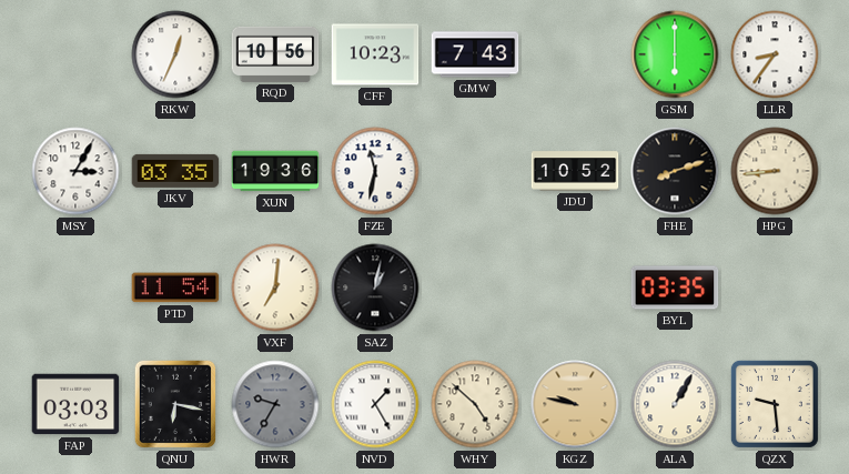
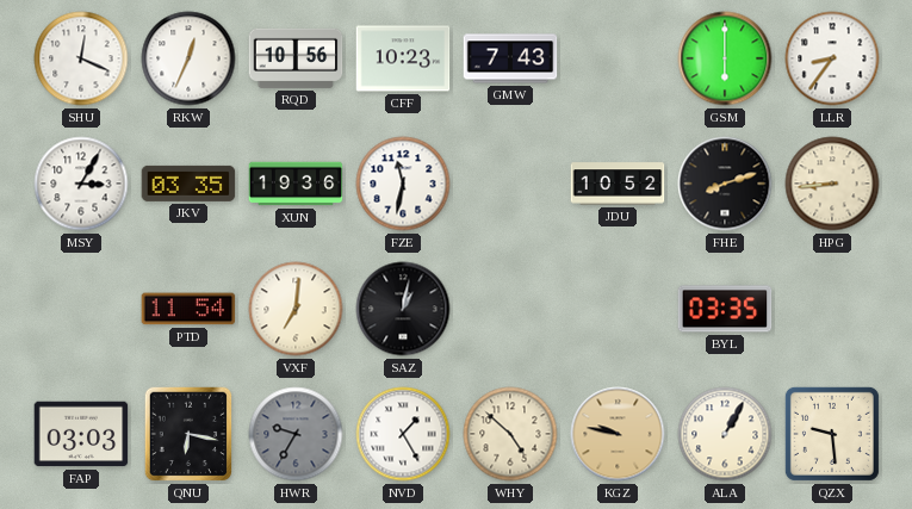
SHU: none -> 12:19
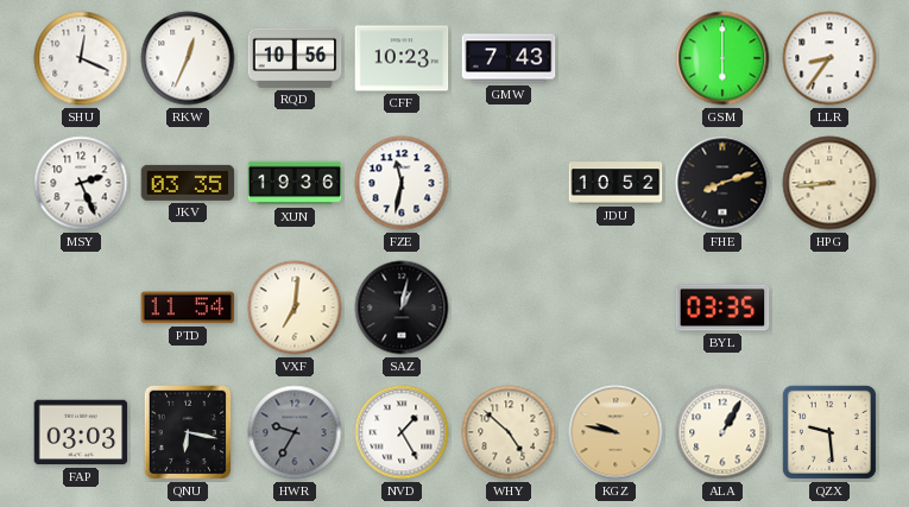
MSY: 3:05 -> 2:26
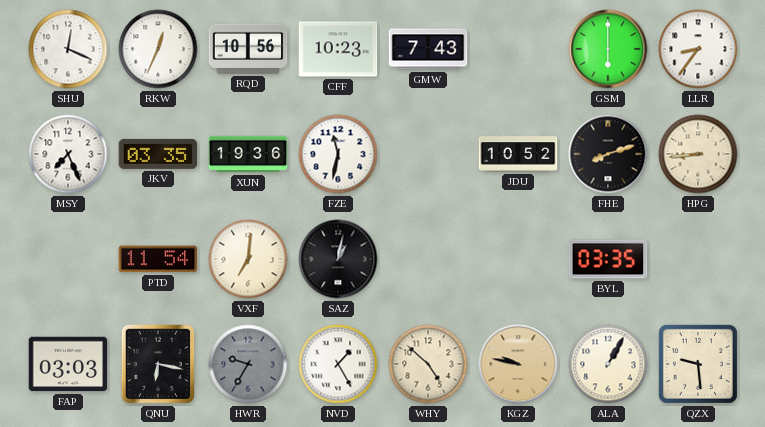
MSY: 2:26 -> 7:26
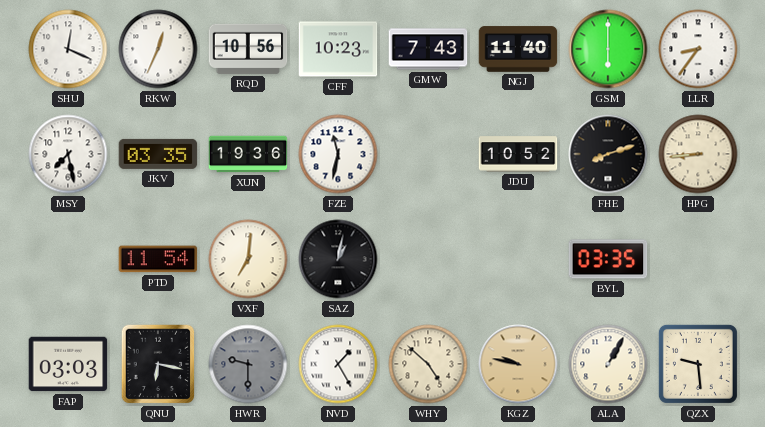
NGJ: none -> 11:40
MSY: 7:26 -> 7:28
HWR: 9:35 -> 9:30
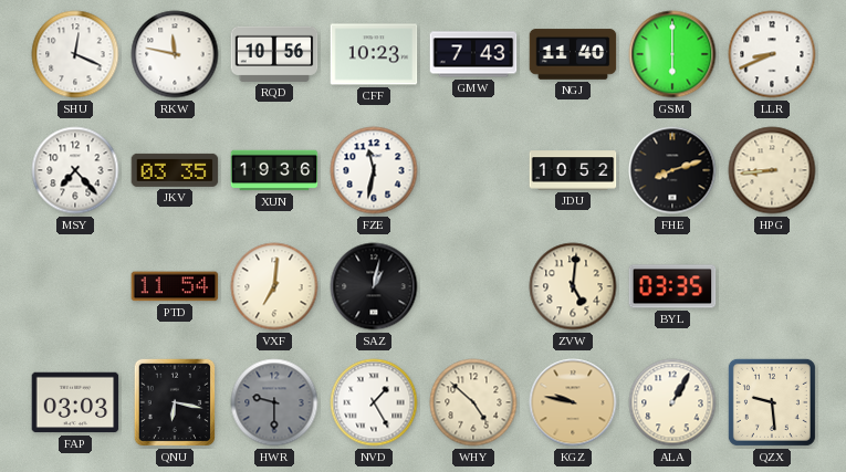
RKW: 12:34 -> 11:47
LLR: 8:36 -> 8:41
MSY: 7:28 -> 7:23
ZVW: none -> 5:01
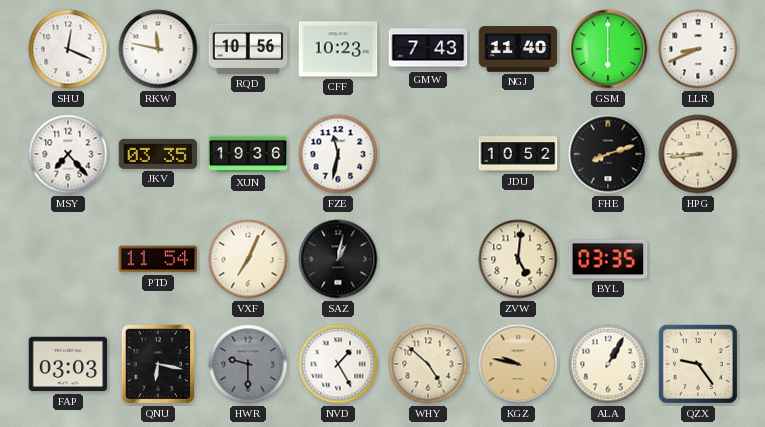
VXF: 7:01 -> 7:04
QZX: 9:29 -> 9:24
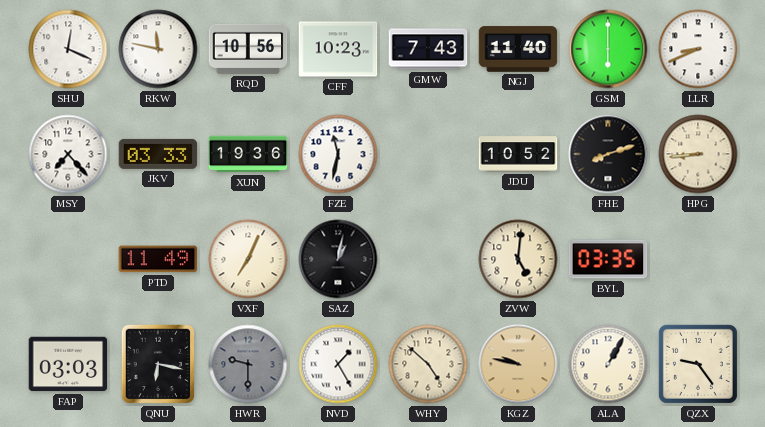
JKV: 03:35 -> 03:33
PTD: 11:54 -> 11:49
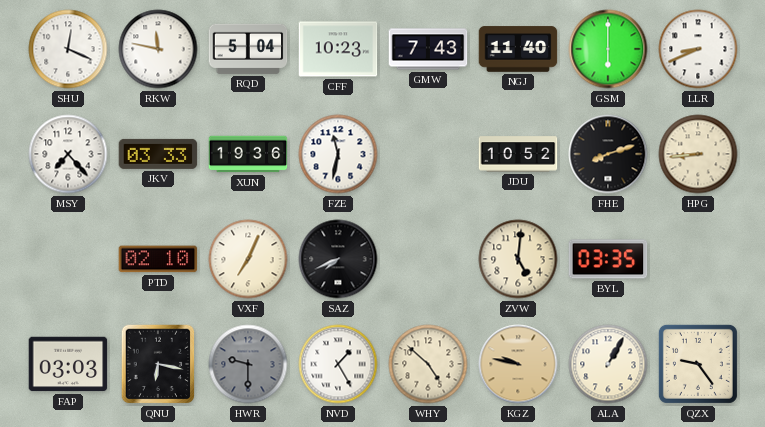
RQD: 10:56 -> 5:04
PTD: 11:49 -> 02:10
SAZ: 1:02 -> 7:41
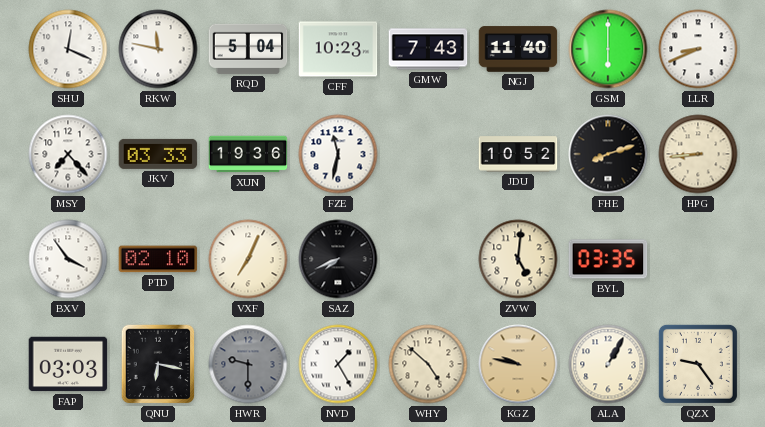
BXV: none -> 3:54
